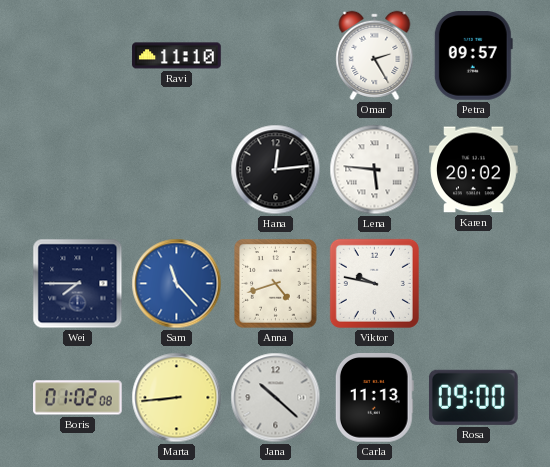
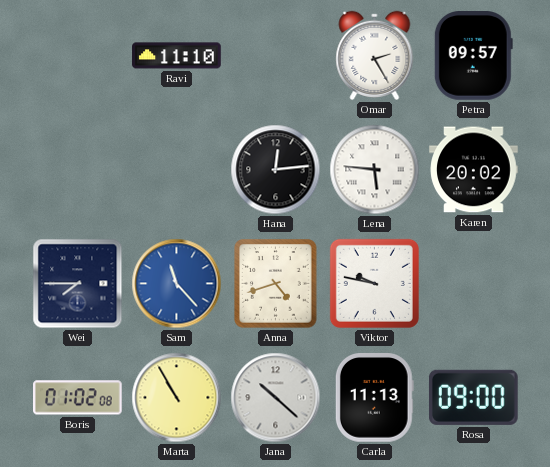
Marta: 8:44 -> 10:55
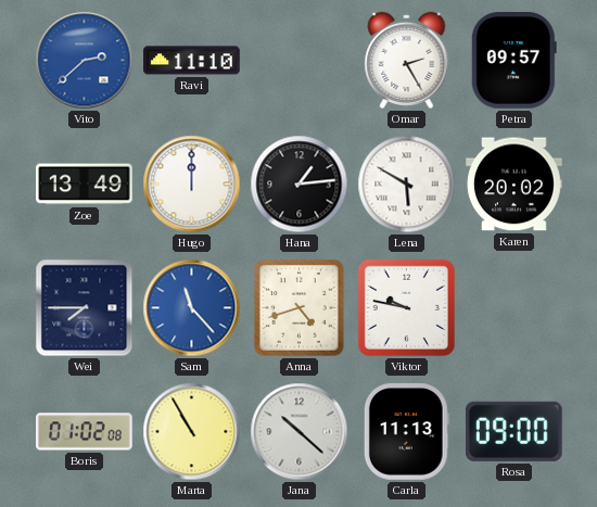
Vito: none -> 2:38
Zoe: none -> 13:49
Hugo: none -> 12:00
Hana: 12:14 -> 1:14
Lena: 5:46 -> 5:50
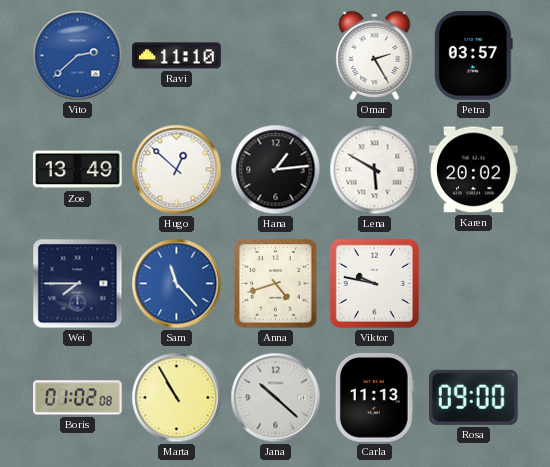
Petra: 09:57 -> 03:57
Hugo: 12:00 -> 12:52
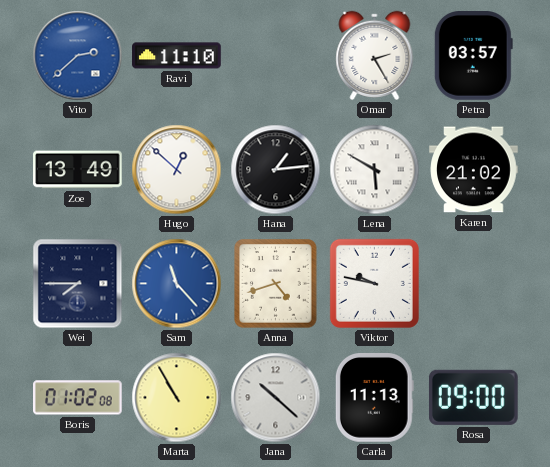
Karen: 20:02 -> 21:02
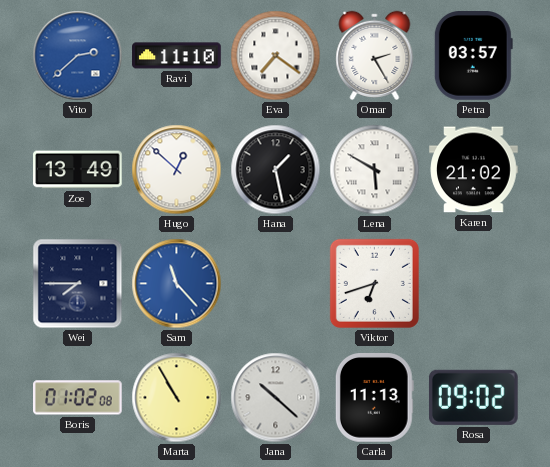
Eva: none -> 7:21
Hana: 1:14 -> 1:28
Anna: 4:42 -> none
Viktor: 9:47 -> 6:42
Rosa: 09:00 -> 09:02
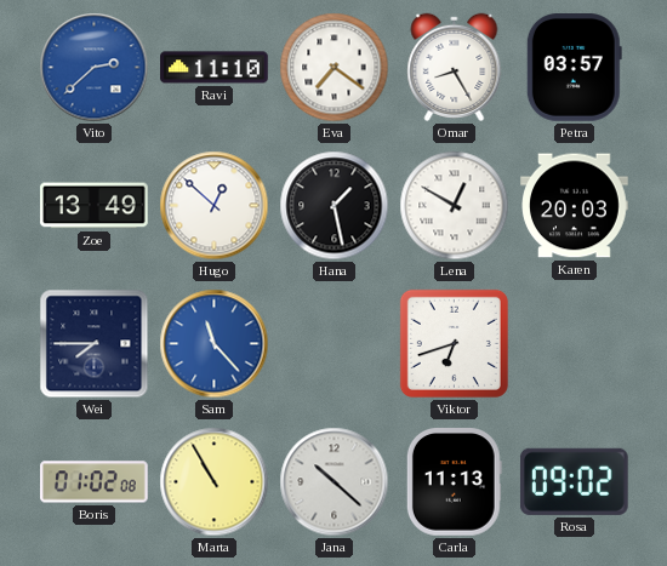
Omar: 2:25 -> 8:25
Lena: 5:50 -> 12:50
Karen: 21:02 -> 20:03
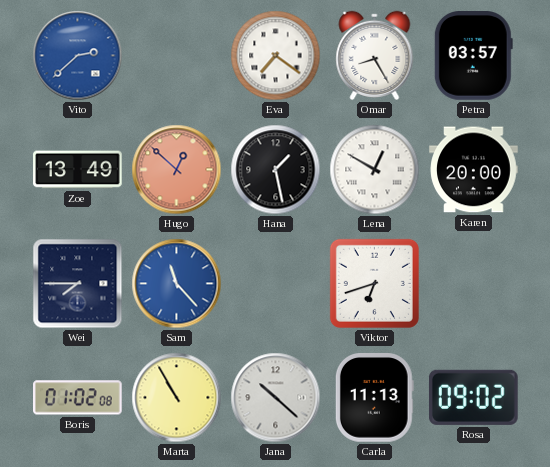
Ravi: 11:10 -> none
Hugo dial: white -> salmon
Karen: 20:03 -> 20:00
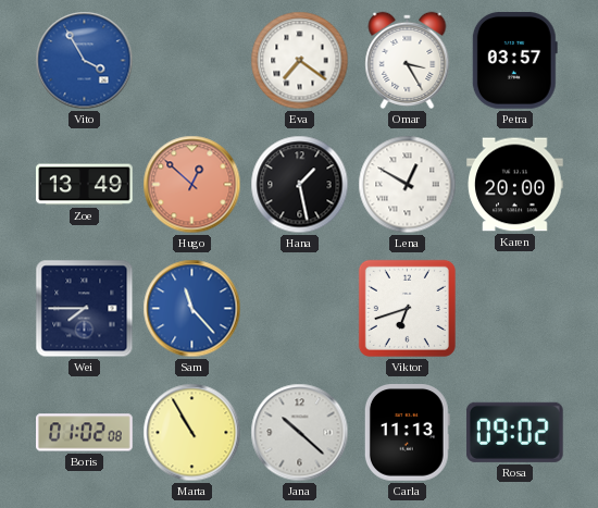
Vito: 2:38 -> 3:55
Omar: 8:25 -> 3:25
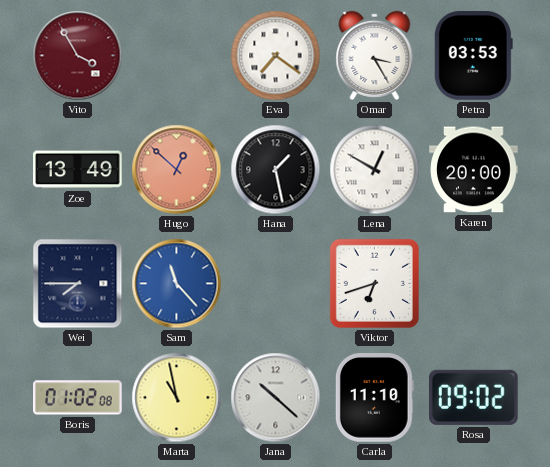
Vito dial: blue -> burgundy
Petra: 03:57 -> 03:53
Marta: 10:55 -> 10:58
Carla: 11:13 -> 11:10
